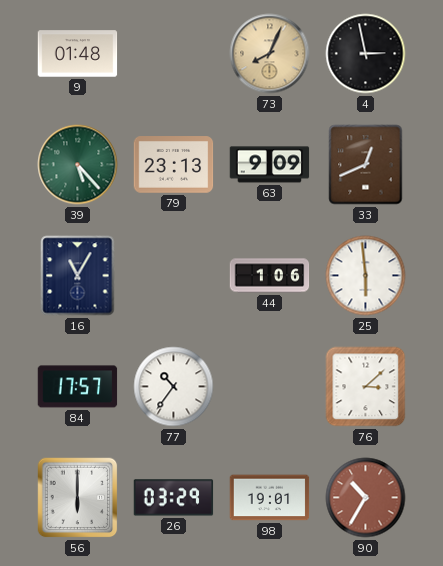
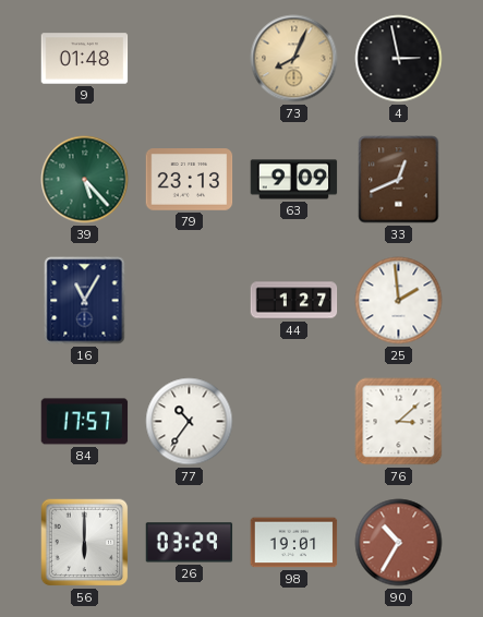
44: 1:06 -> 1:27
25: 5:59 -> 1:59
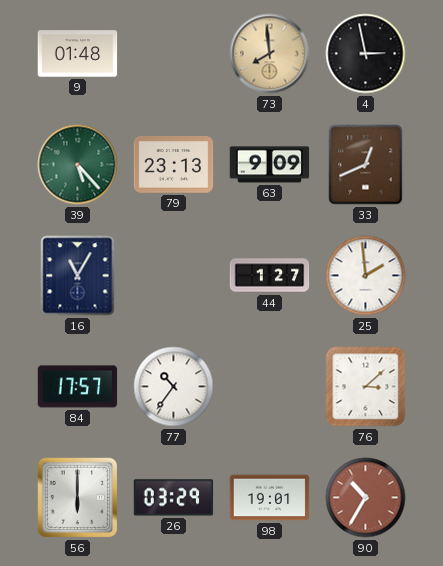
73: 8:04 -> 7:59
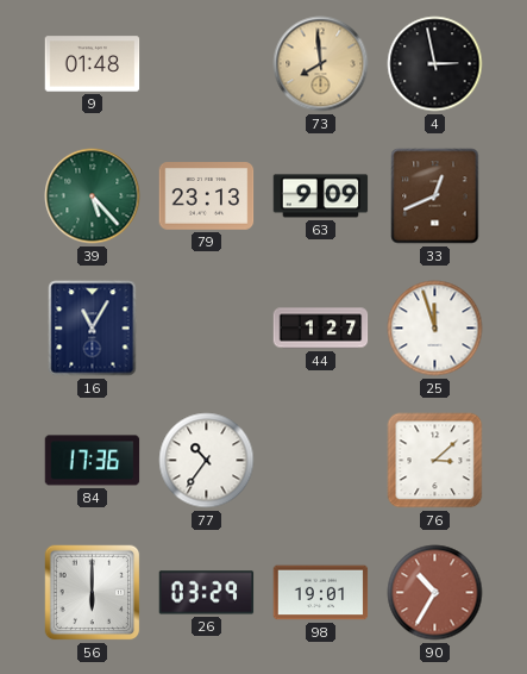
25: 1:59 -> 11:57
84: 17:57 -> 17:36
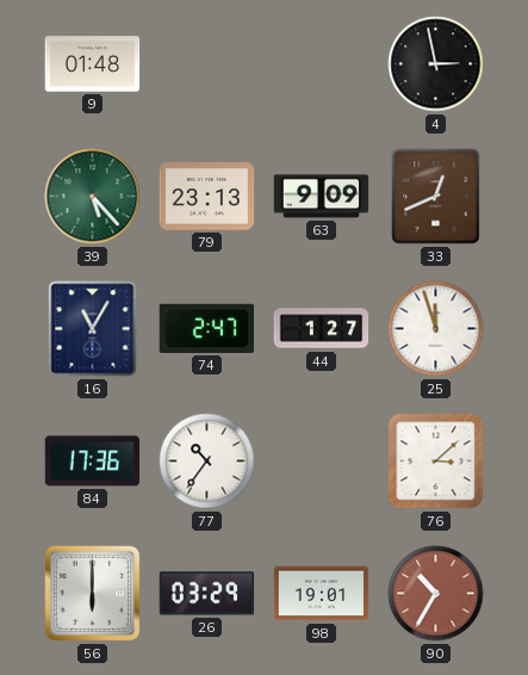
73: 7:59 -> none
74: none -> 2:47
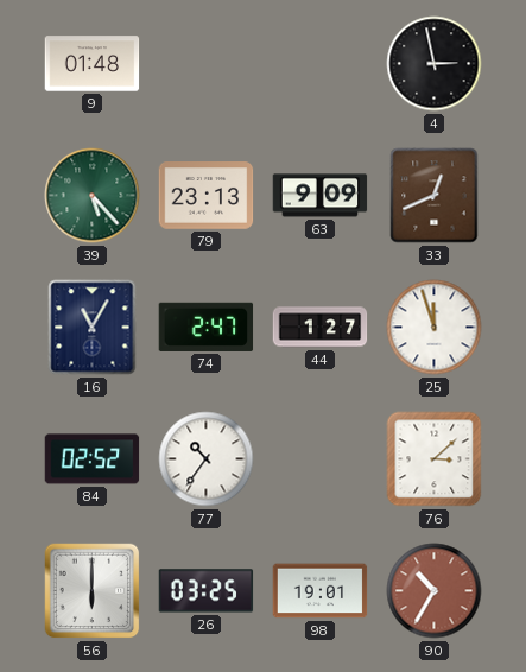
84: 17:36 -> 02:52
26: 03:29 -> 03:25
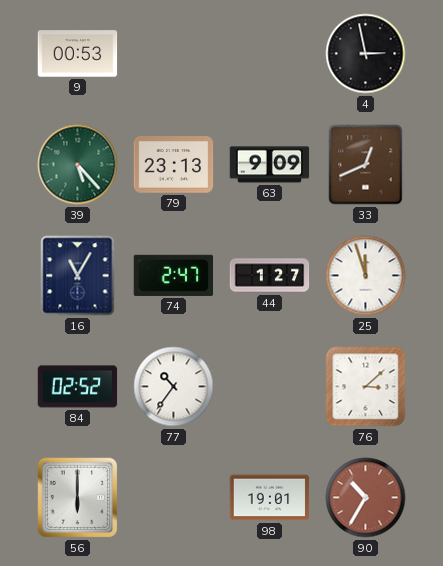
9: 01:48 -> 00:53
26: 03:25 -> none
